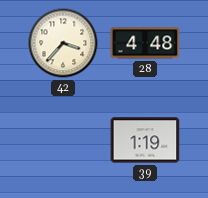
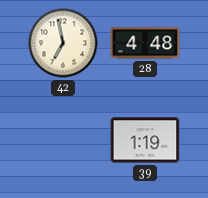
42: 3:37 -> 6:58
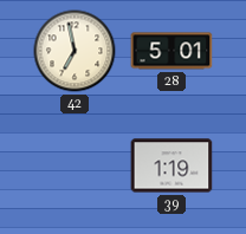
28: 4:48 -> 5:01
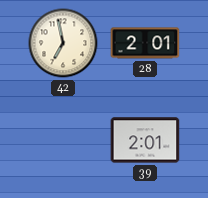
28: 5:01 -> 2:01
39: 1:19 -> 2:01
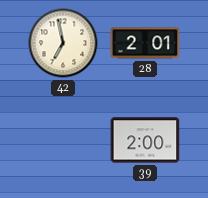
39: 2:01 -> 2:00
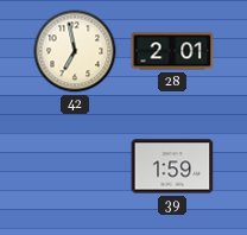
39: 2:00 -> 1:59
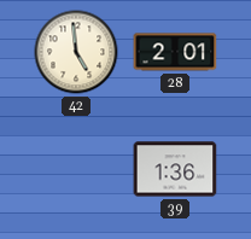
42: 6:58 -> 4:59
39: 1:59 -> 1:36
